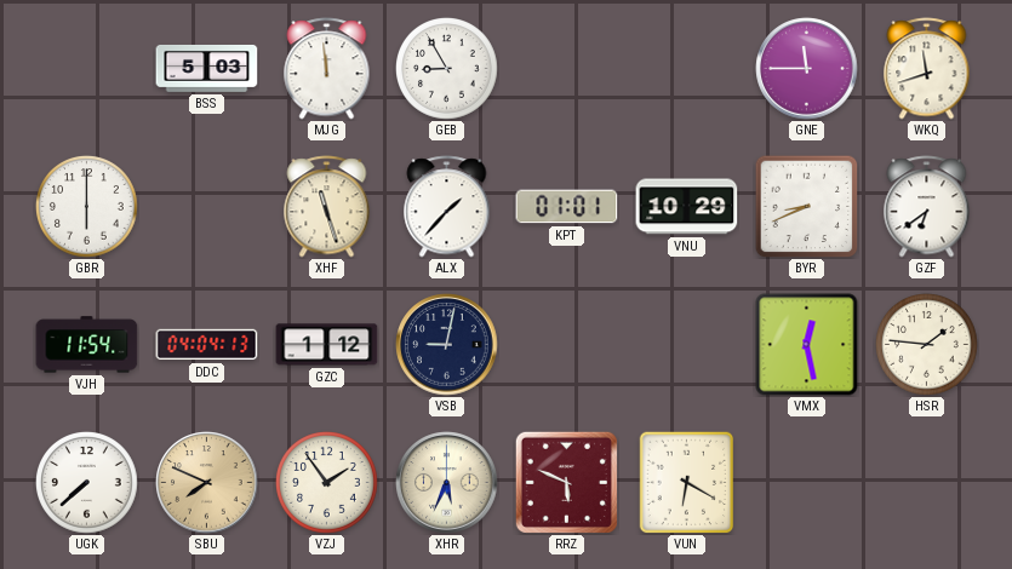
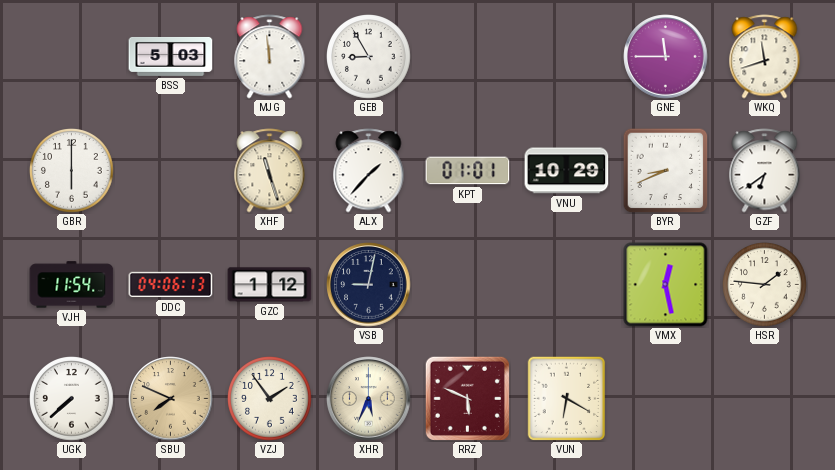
DDC: 04:04 -> 04:06
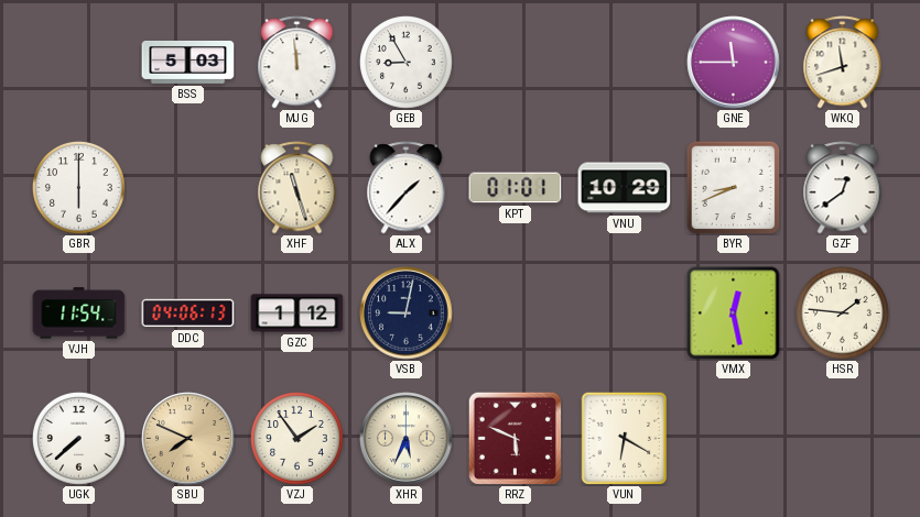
GZF: 6:39 -> 12:39
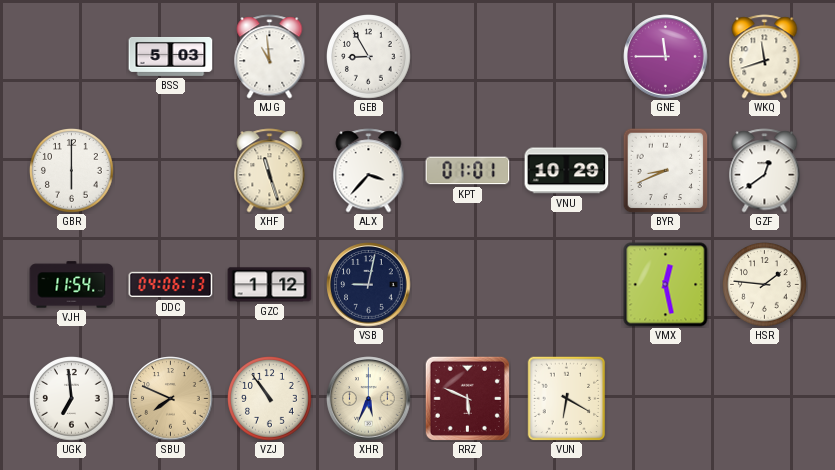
MJG: 11:59 -> 10:59
ALX: 1:37 -> 3:37
UGK: 7:38 -> 6:59
VZJ: 1:54 -> 10:54
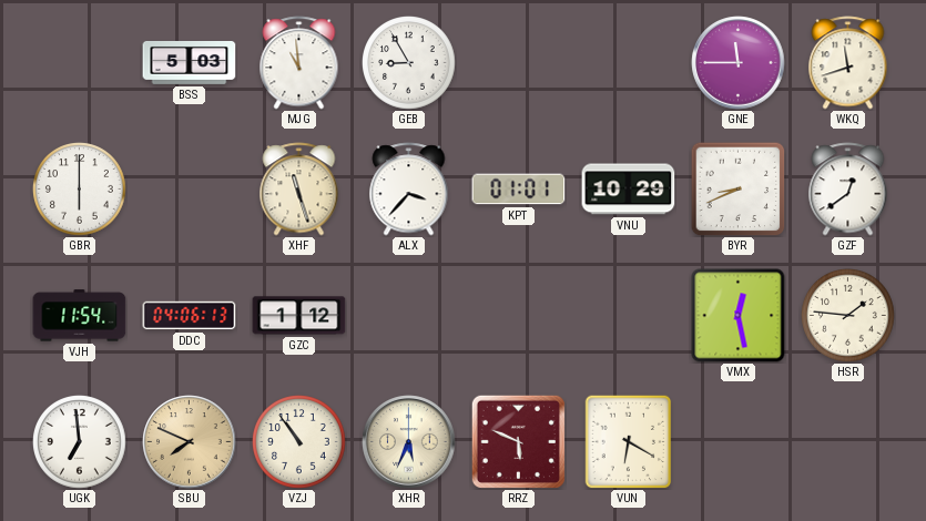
VSB: 9:02 -> none
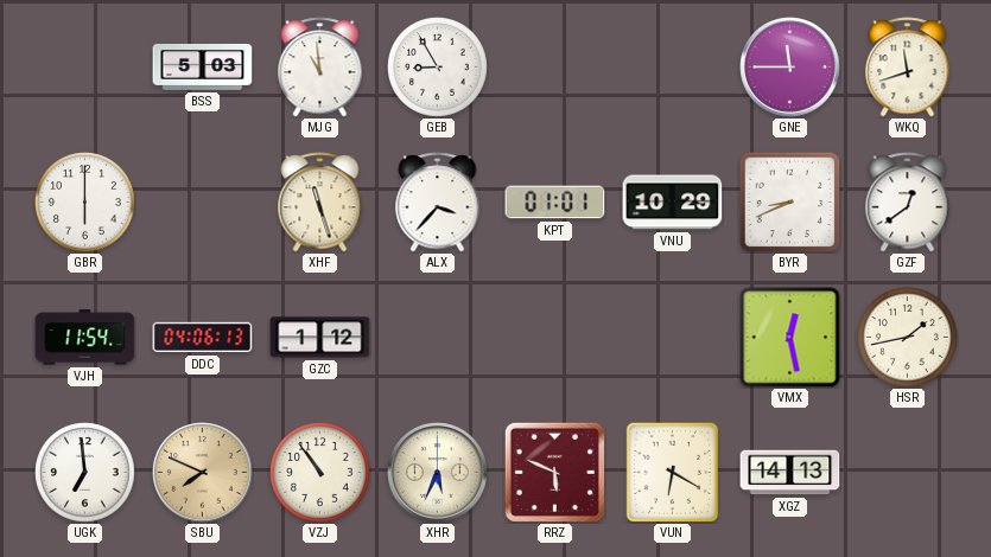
HSR: 1:46 -> 1:43
XGZ: none -> 14:13
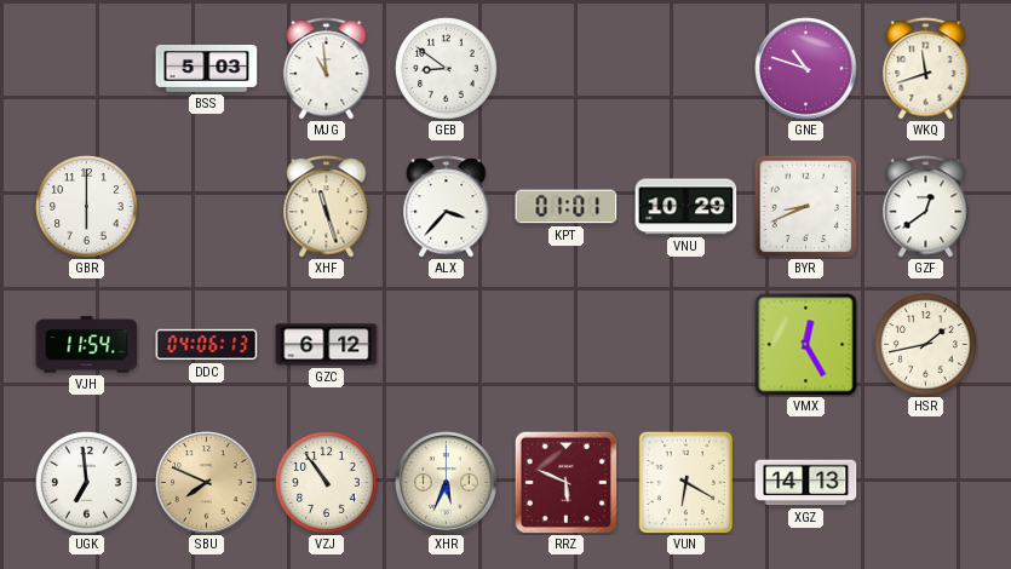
GEB: 8:55 -> 8:51
GNE: 11:45 -> 10:48
GZC: 1:12 -> 6:12
VMX: 12:28 -> 12:25
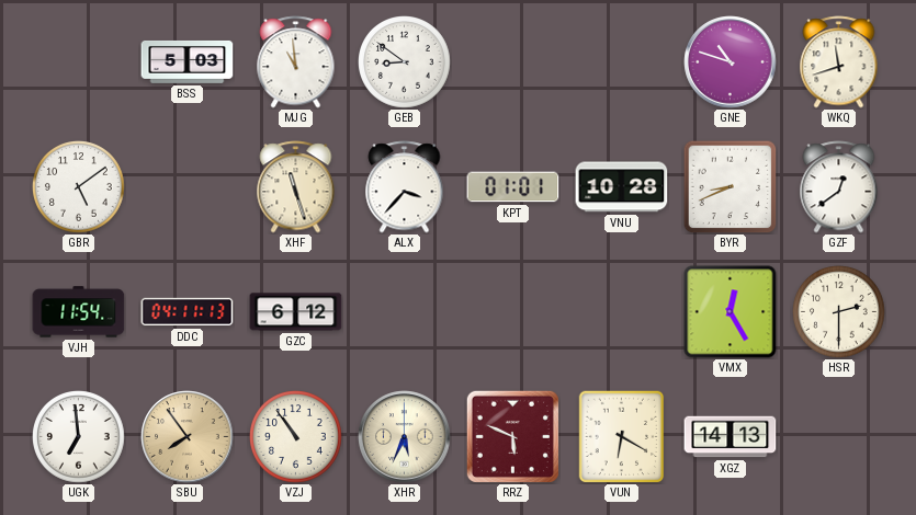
GBR: 6:00 -> 5:09
VNU: 10:29 -> 10:28
DDC: 04:06 -> 04:11
HSR: 1:43 -> 2:30
SBU: 7:49 -> 7:54
